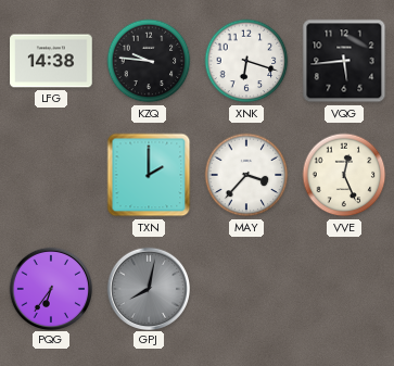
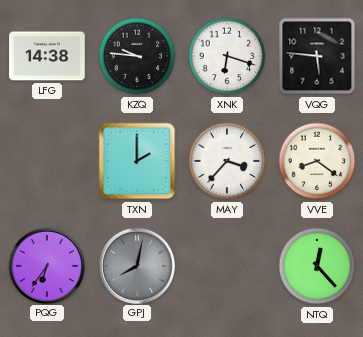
VQG: 5:44 -> 5:46
VVE: 12:26 -> 8:21
NTQ: none -> 12:23
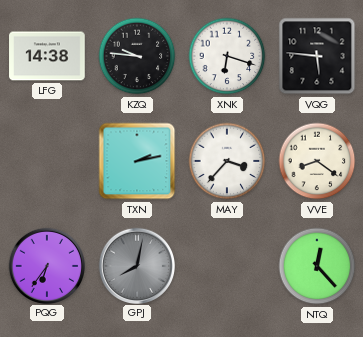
TXN: 2:00 -> 2:13
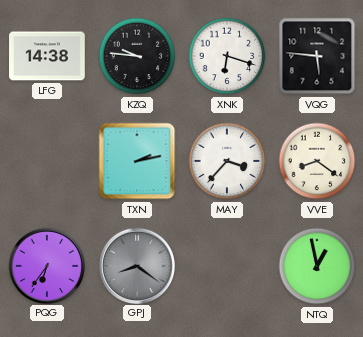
GPJ: 8:02 -> 8:21
NTQ: 12:23 -> 12:58
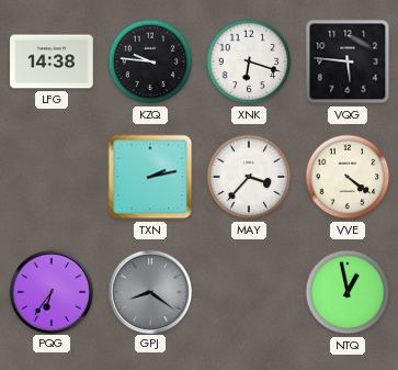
VVE: 8:21 -> 4:21
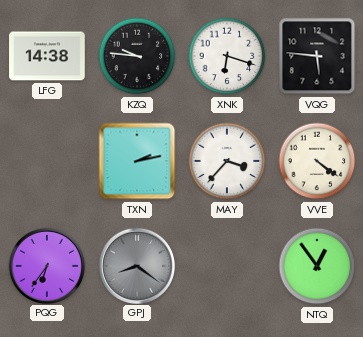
NTQ: 12:58 -> 12:54
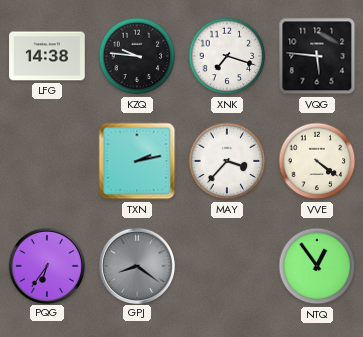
XNK: 6:18 -> 7:18
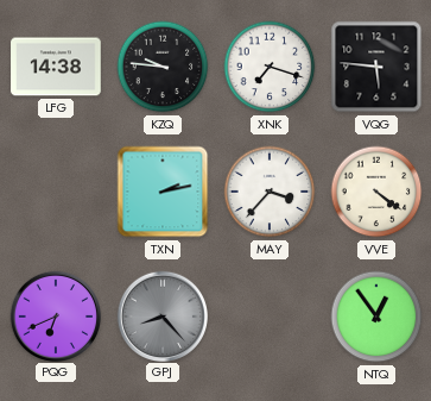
PQG: 6:36 -> 6:41
GPJ: 8:21 -> 8:23
